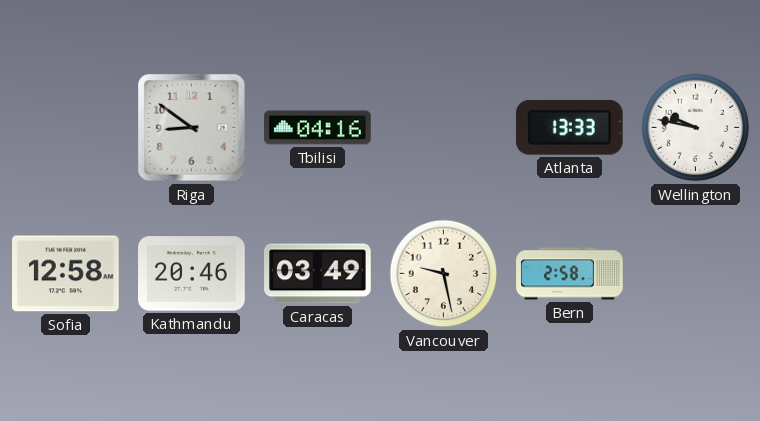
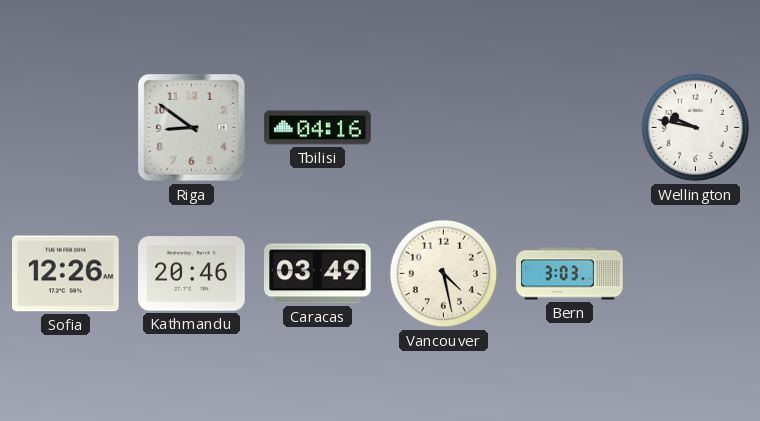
Atlanta: 13:33 -> none
Sofia: 12:58 -> 12:26
Vancouver: 9:28 -> 4:28
Bern: 2:58 -> 3:03
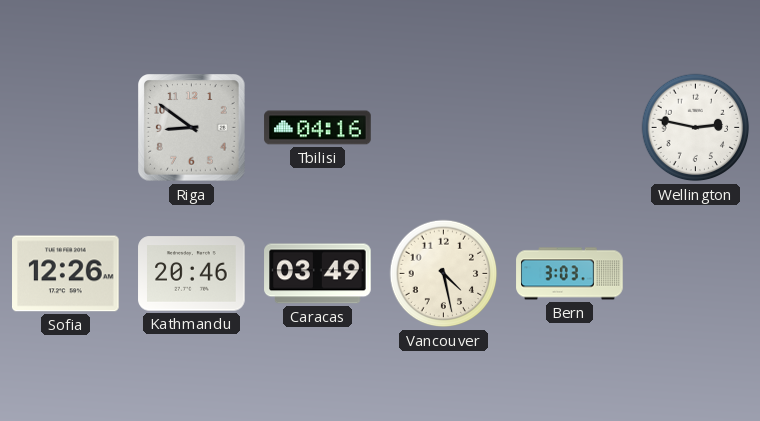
Wellington: 9:47 -> 2:47
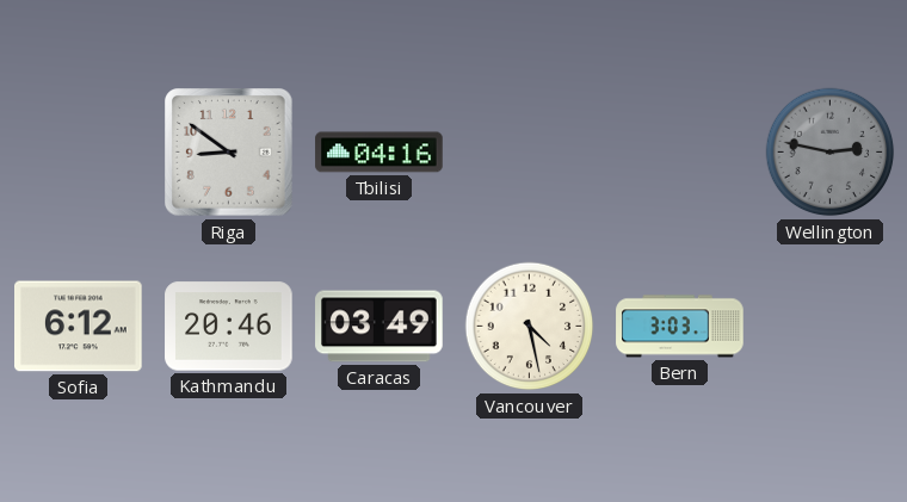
Wellington dial: white -> grey
Sofia: 12:26 -> 6:12
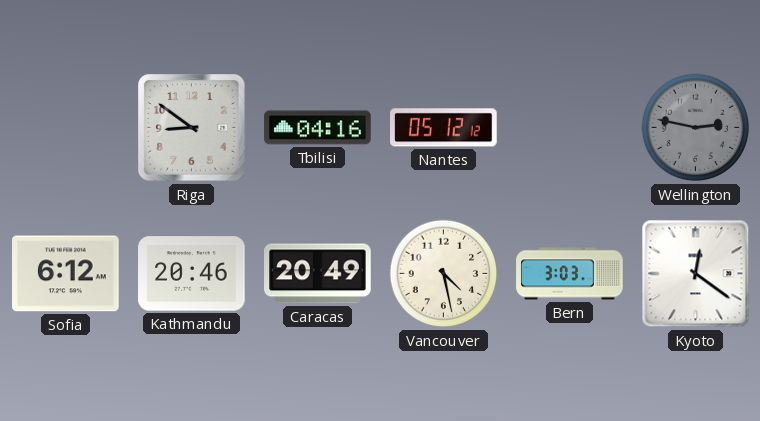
Nantes: none -> 05:12
Caracas: 03:49 -> 20:49
Kyoto: none -> 12:21
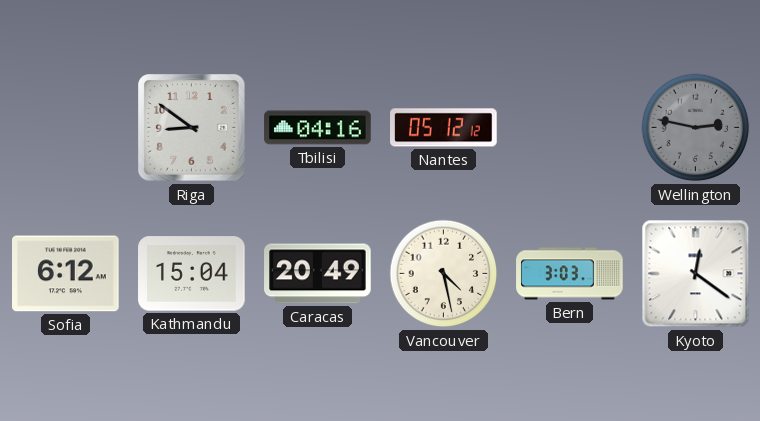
Kathmandu: 20:46 -> 15:04
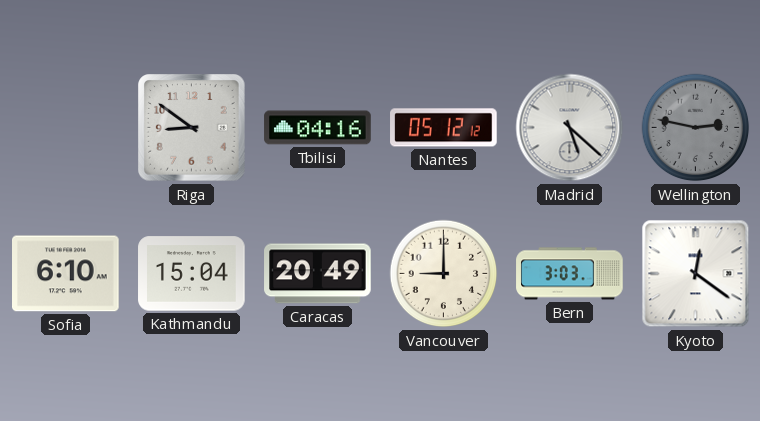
Madrid: none -> 5:22
Sofia: 6:12 -> 6:10
Vancouver: 4:28 -> 9:00
